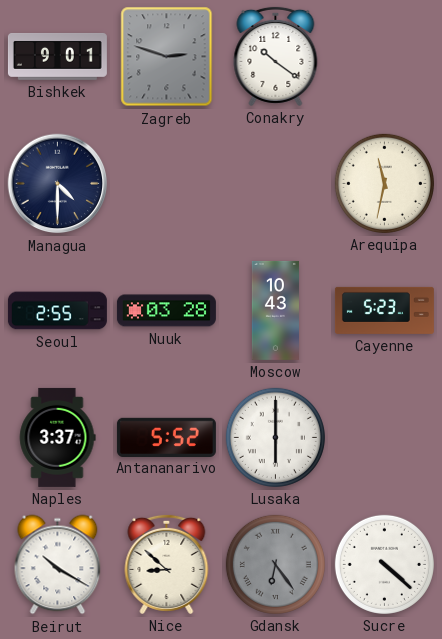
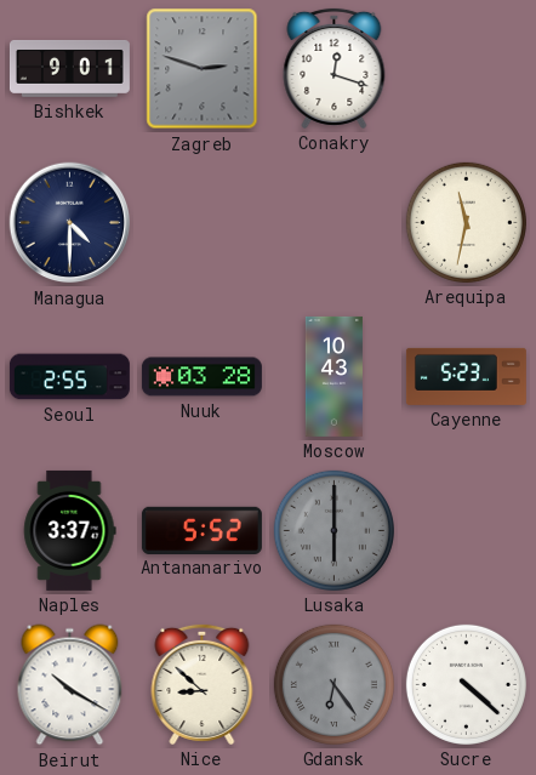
Conakry: 10:21 -> 12:18
Lusaka dial: white -> grey
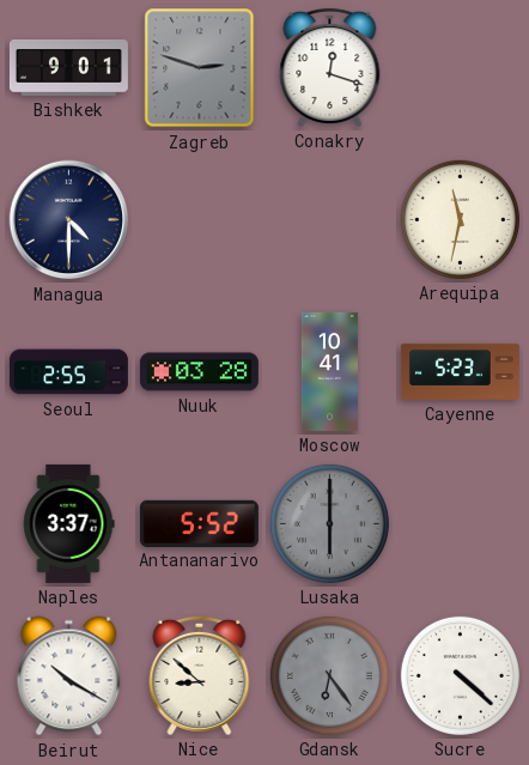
Moscow: 10:43 -> 10:41
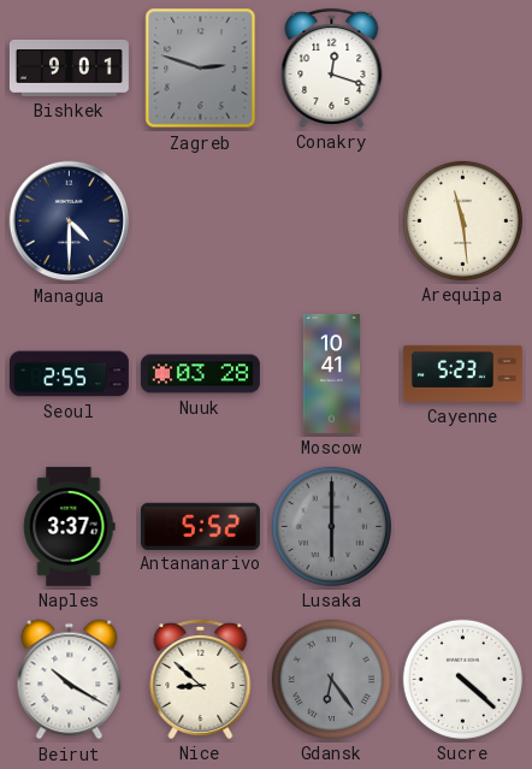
Arequipa: 11:32 -> 11:29
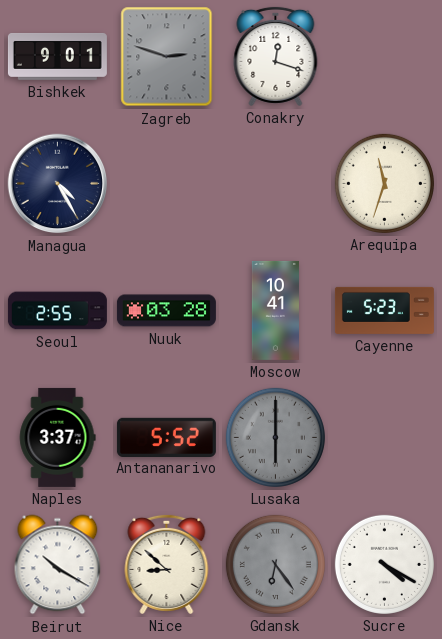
Managua: 4:30 -> 4:25
Arequipa: 11:29 -> 11:33
Sucre: 4:22 -> 4:20
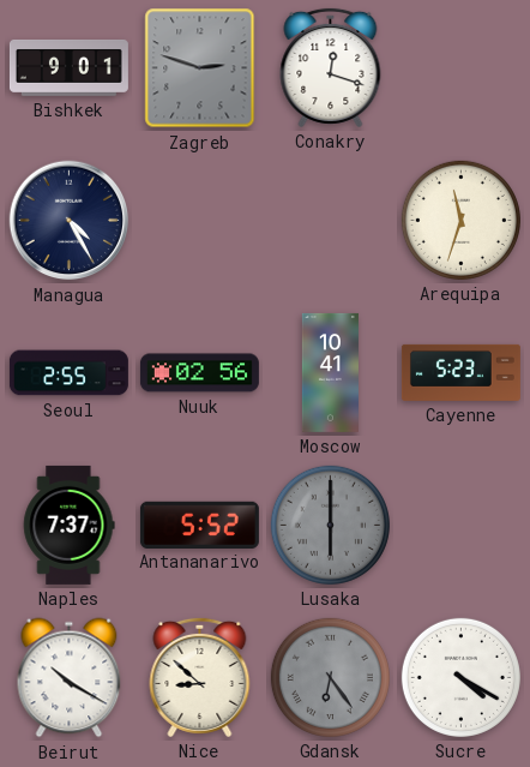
Nuuk: 03:28 -> 02:56
Naples: 3:37 -> 7:37
